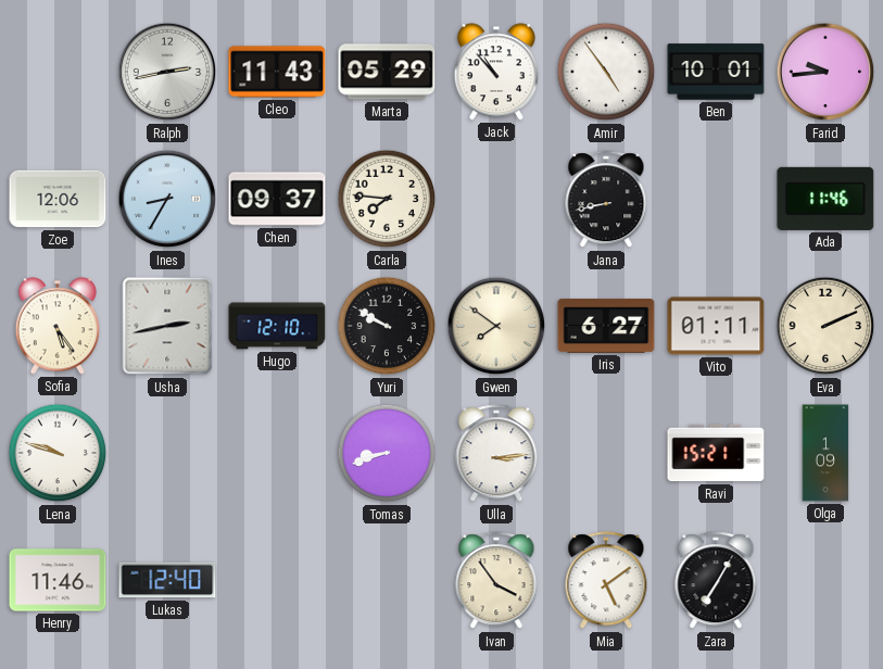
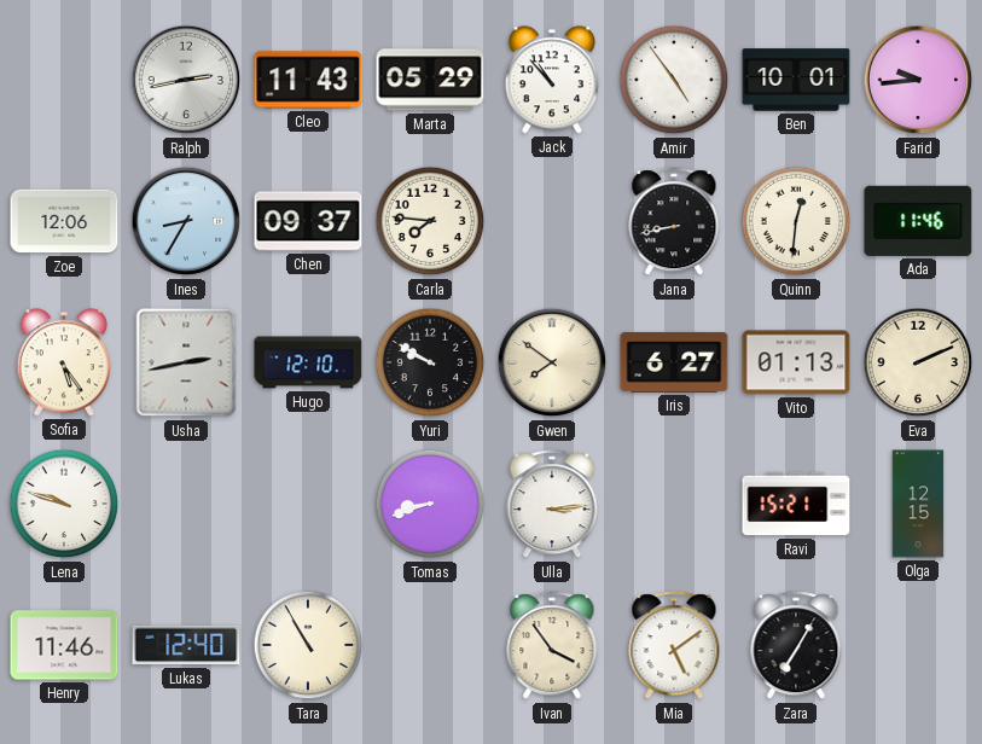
Quinn: none -> 12:31
Vito: 01:11 -> 01:13
Olga: 1:09 -> 12:15
Tara: none -> 10:55
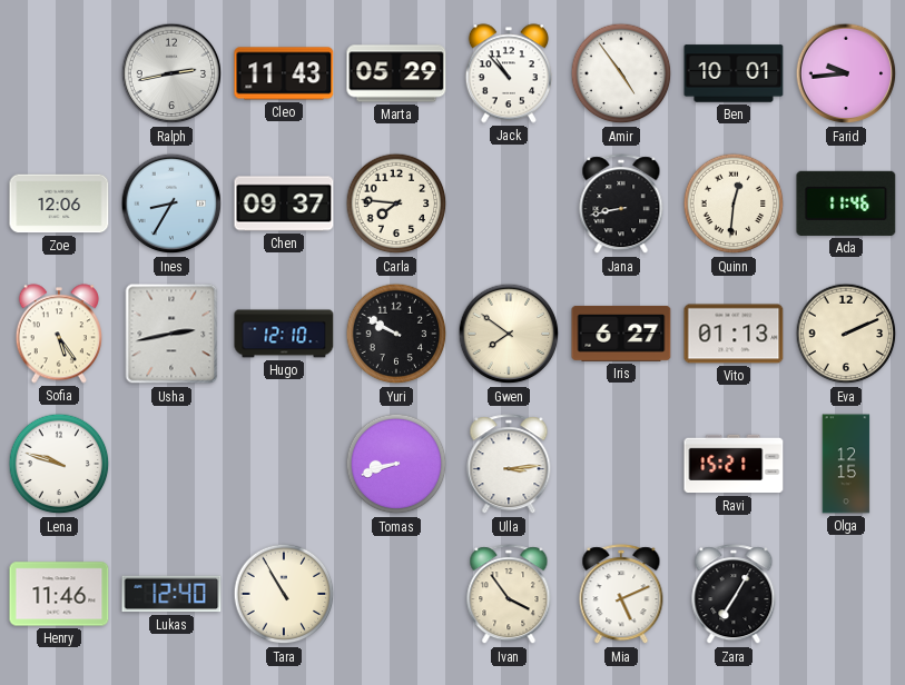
Mia: 5:09 -> 5:11
